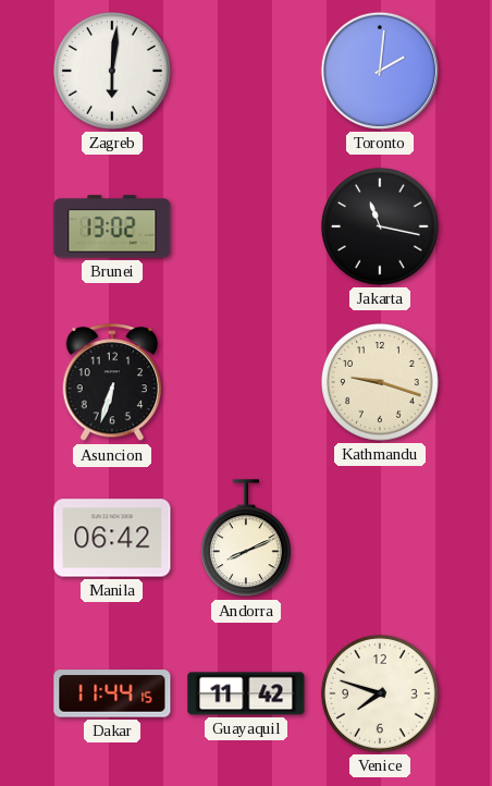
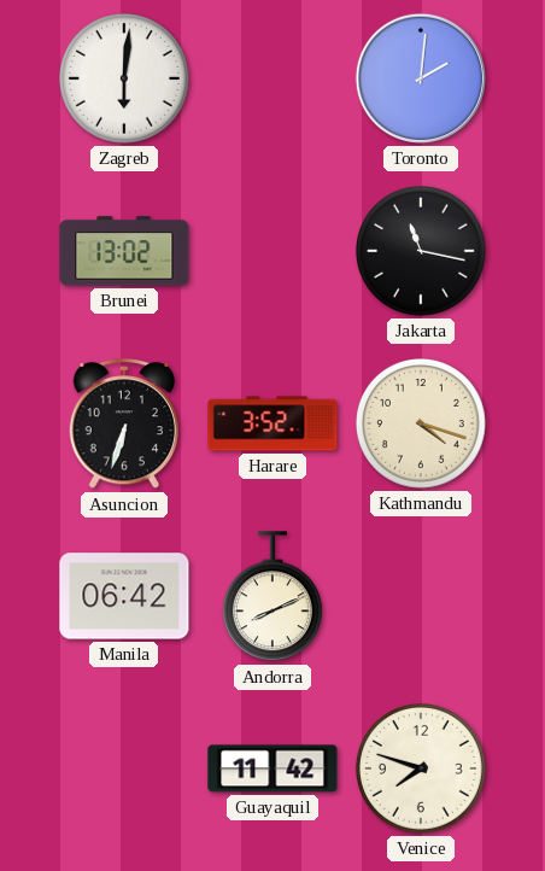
Harare: none -> 3:52
Kathmandu: 9:18 -> 4:18
Dakar: 11:44 -> none
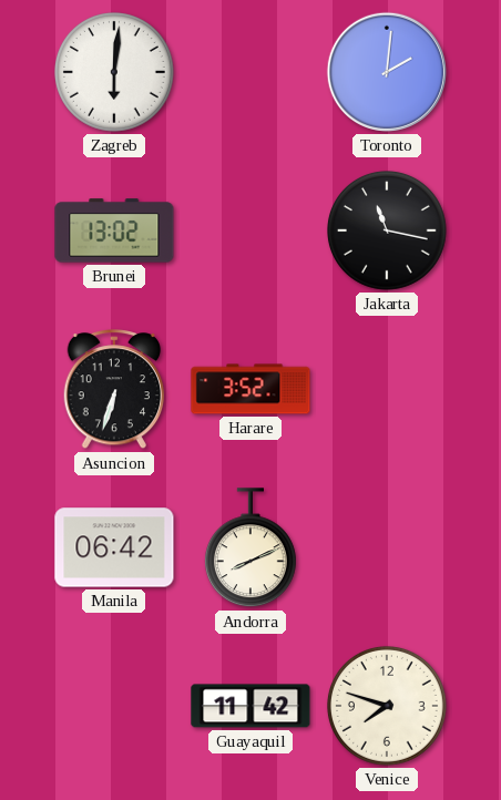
Kathmandu: 4:18 -> none
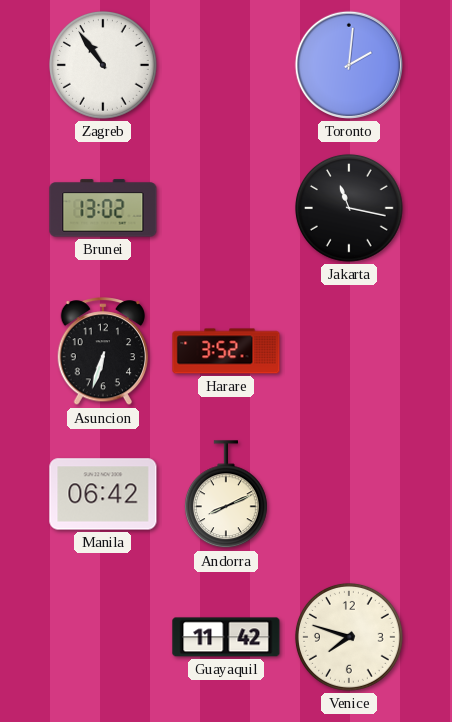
Zagreb: 6:01 -> 10:54
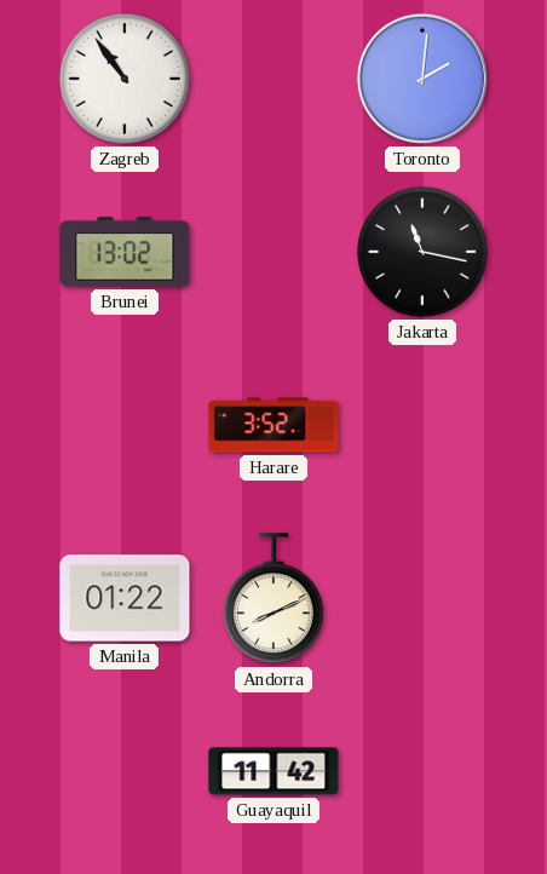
Asuncion: 6:33 -> none
Manila: 06:42 -> 01:22
Venice: 7:48 -> none
